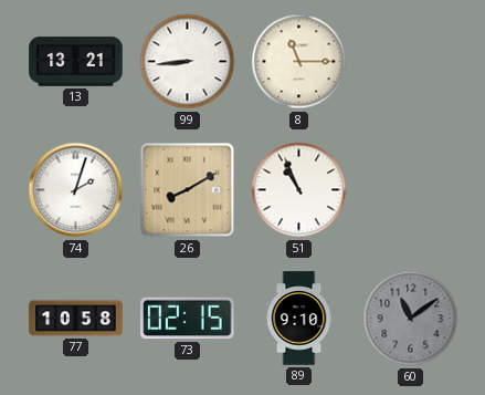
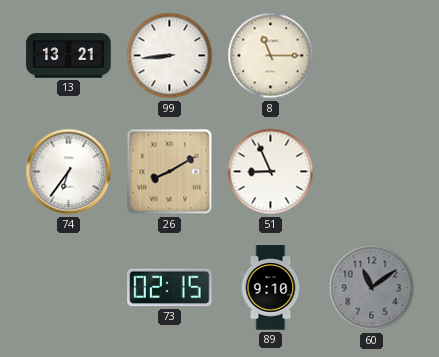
74: 2:03 -> 6:36
51: 10:56 -> 8:56
77: 10:58 -> none
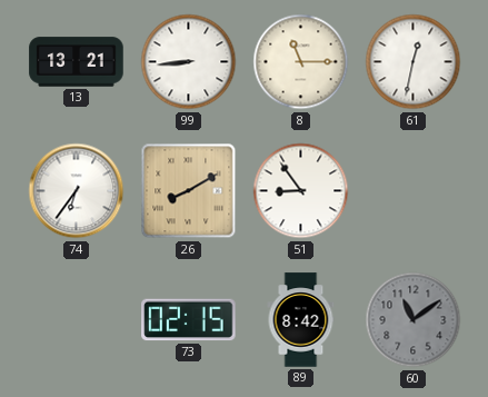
61: none -> 12:32
51: 8:56 -> 8:54
89: 9:10 -> 8:42
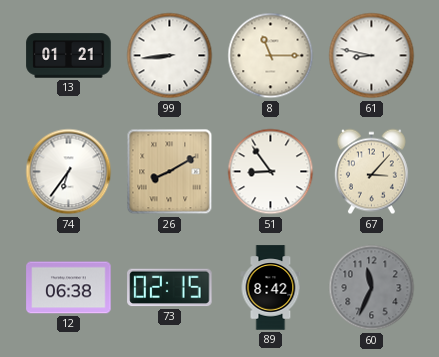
13: 13:21 -> 01:21
61: 12:32 -> 8:47
67: none -> 3:07
12: none -> 06:38
60: 11:09 -> 11:34
